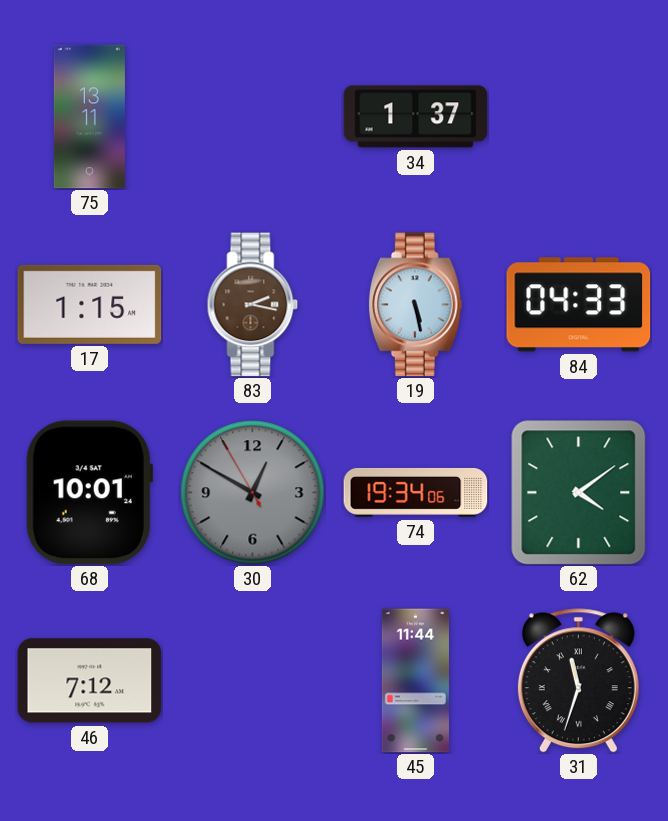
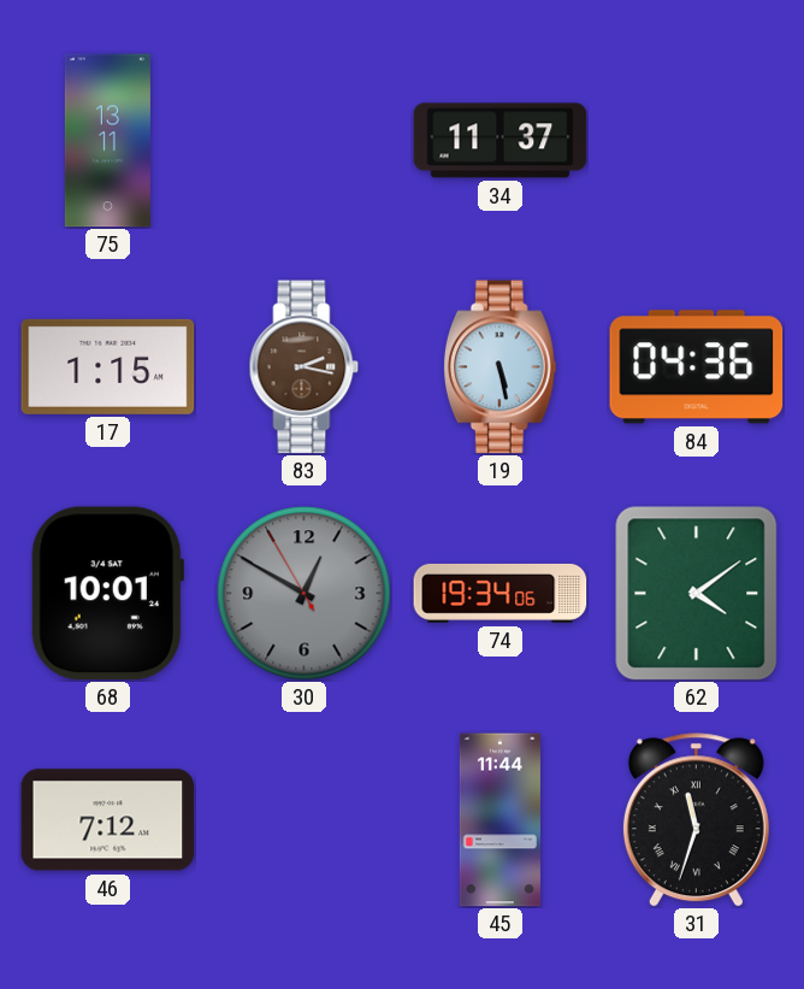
34: 1:37 -> 11:37
84: 04:33 -> 04:36
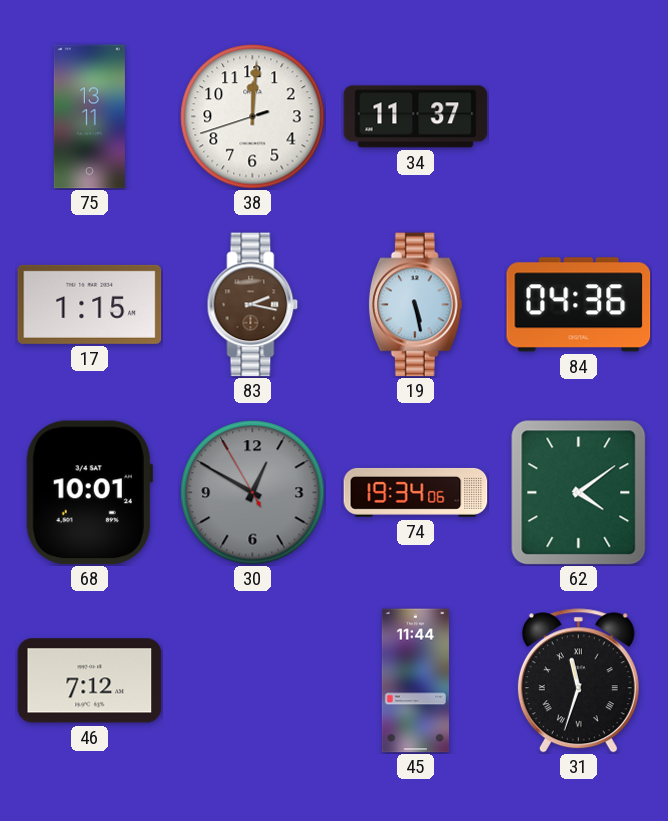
38: none -> 12:00
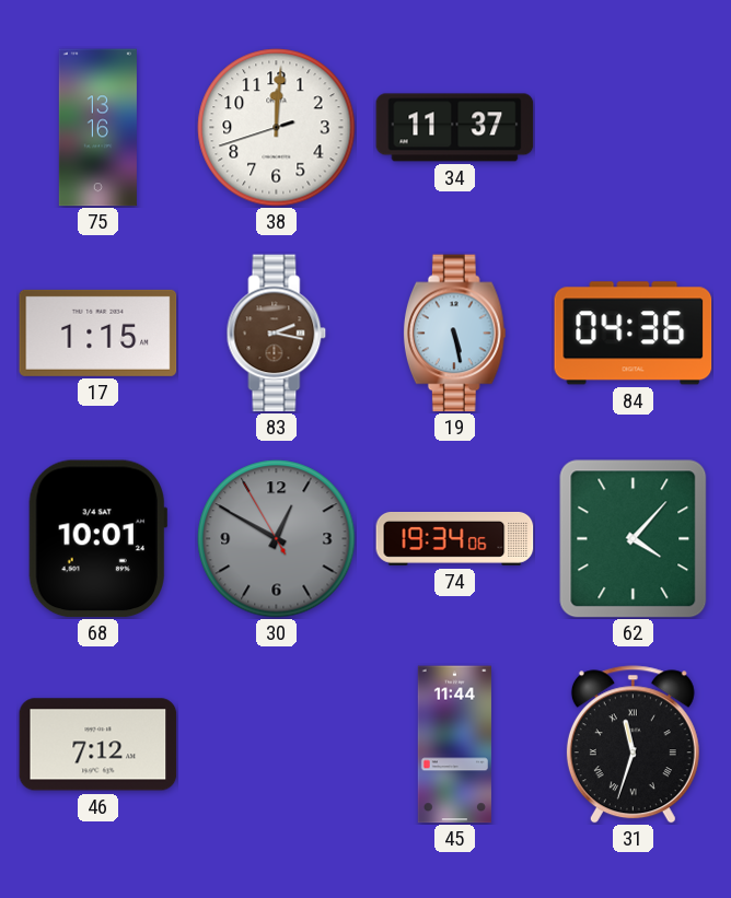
75: 13:11 -> 13:16
62: 4:09 -> 4:07
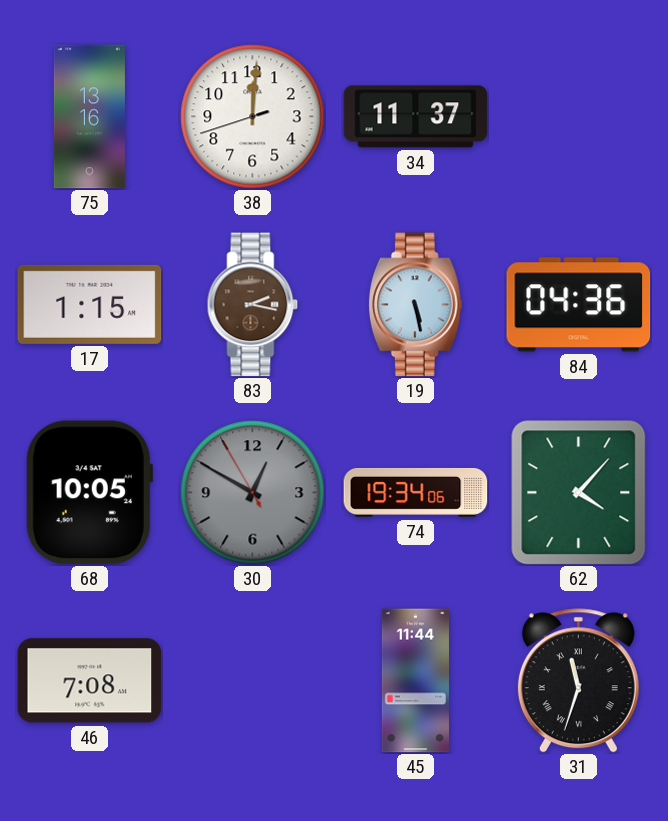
68: 10:01 -> 10:05
46: 7:12 -> 7:08
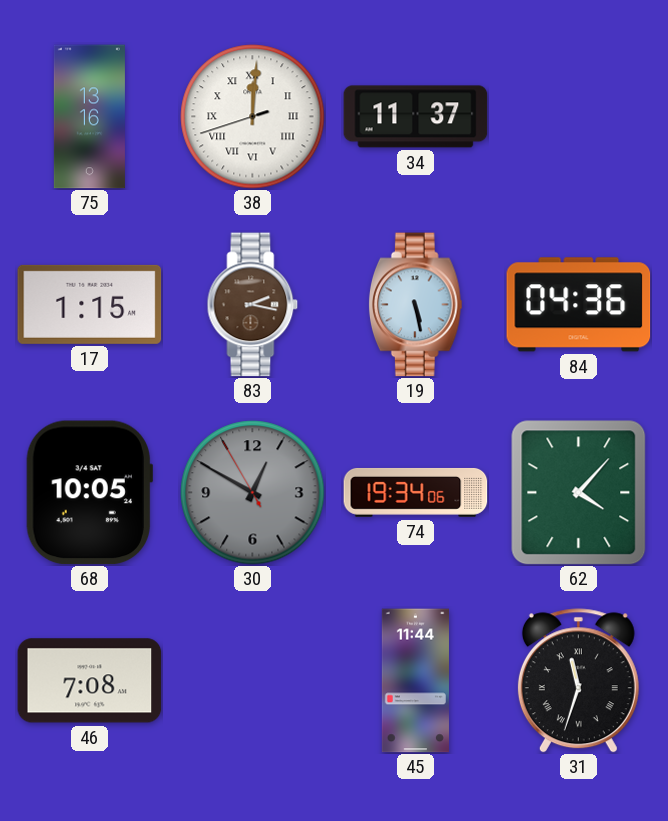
38 numerals: Arabic -> Roman
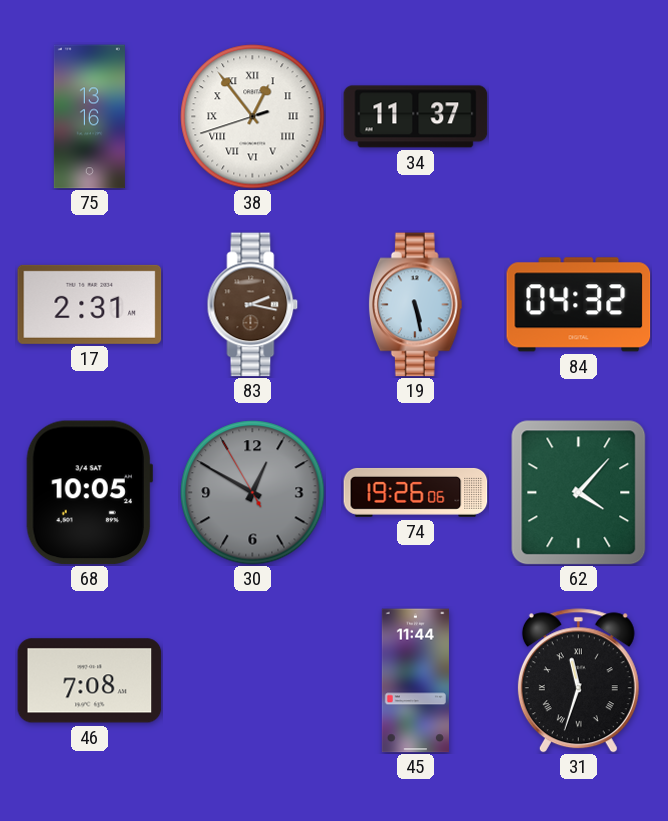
38: 12:00 -> 12:53
17: 1:15 -> 2:31
84: 04:36 -> 04:32
74: 19:34 -> 19:26
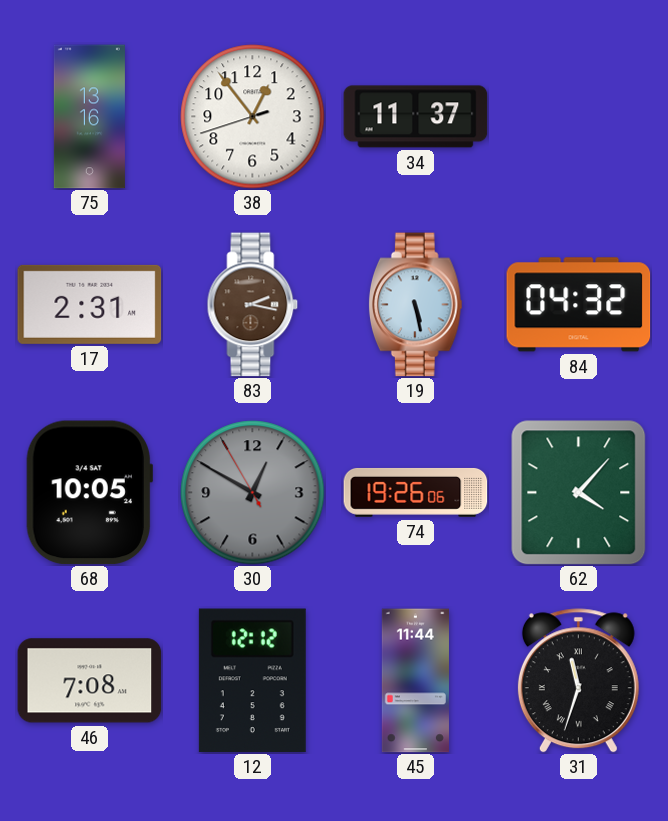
38 numerals: Roman -> Arabic
12: none -> 12:12
